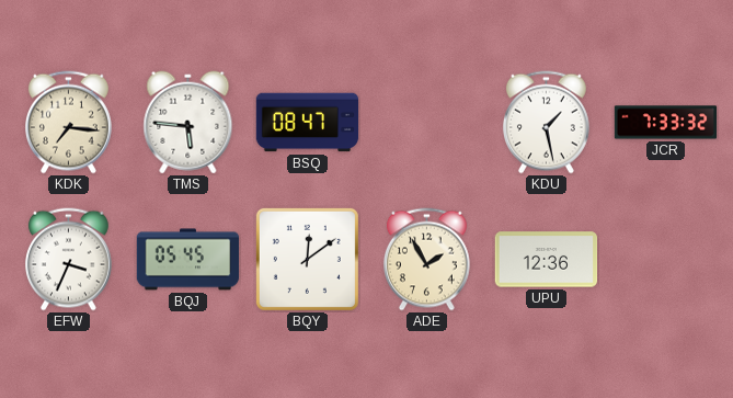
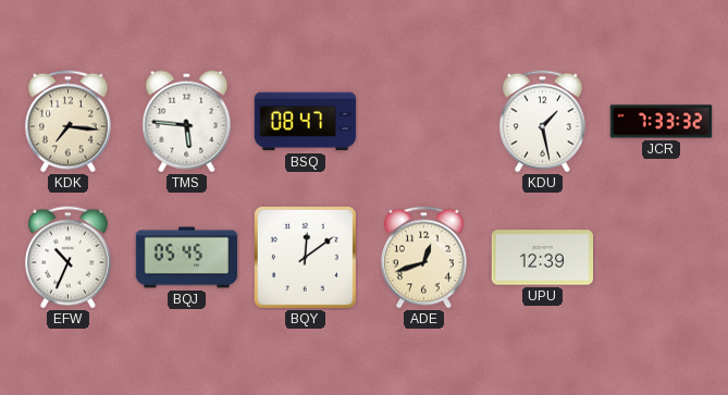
EFW: 3:34 -> 10:34
ADE: 1:55 -> 12:42
UPU: 12:36 -> 12:39
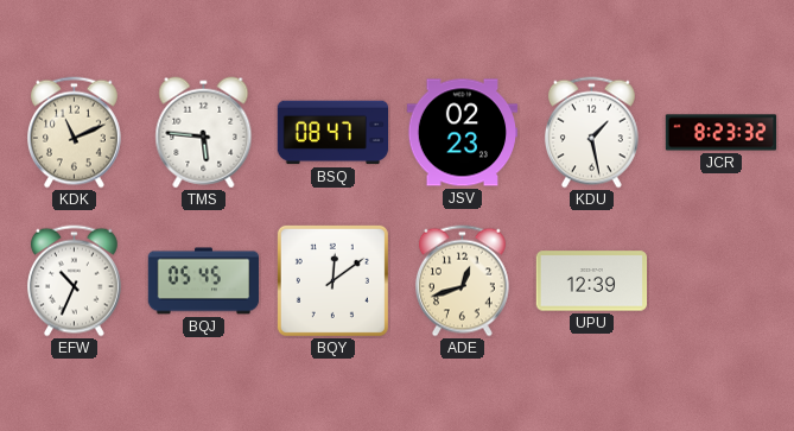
KDK: 7:16 -> 11:11
JSV: none -> 02:23
JCR: 7:33 -> 8:23
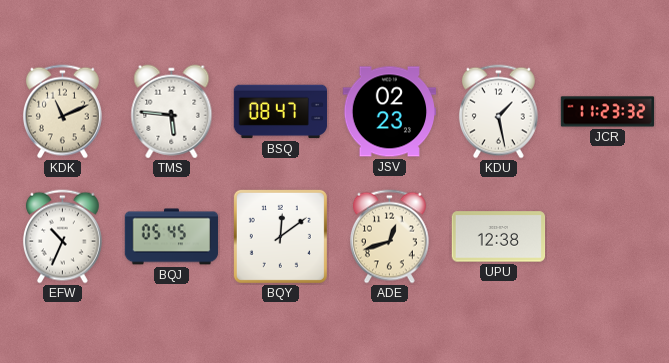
JCR: 8:23 -> 11:23
UPU: 12:39 -> 12:38
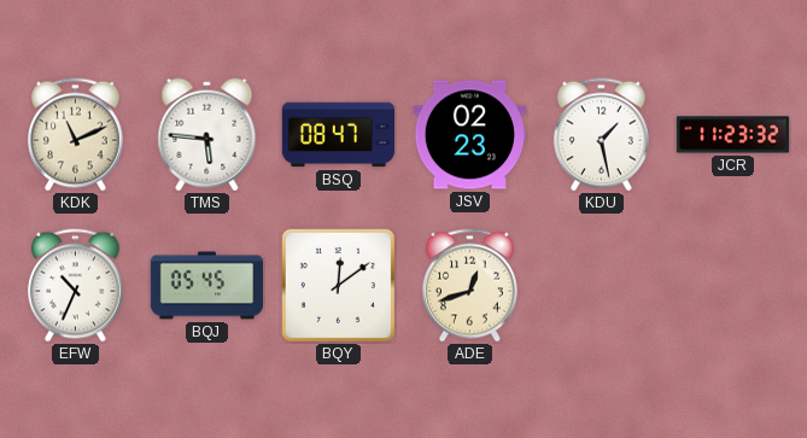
UPU: 12:38 -> none
